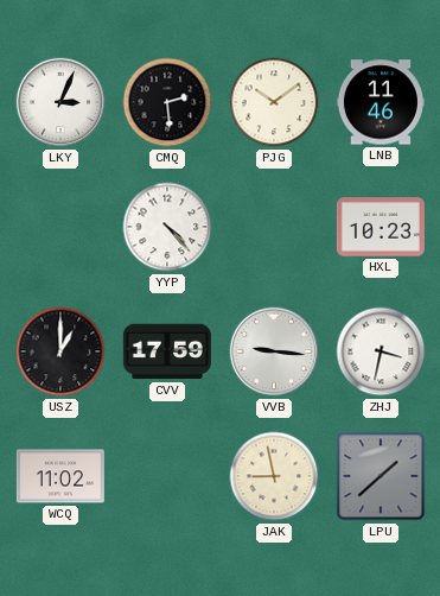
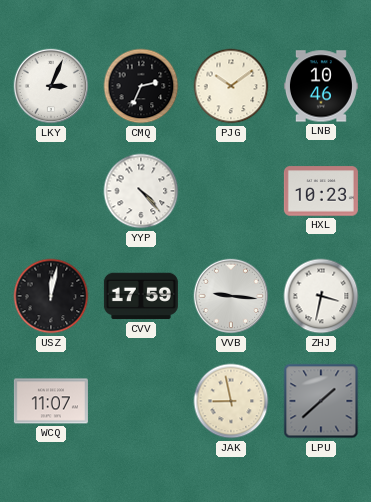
CMQ: 2:29 -> 2:34
LNB: 11:46 -> 10:46
USZ: 1:00 -> 12:02
WCQ: 11:02 -> 11:07
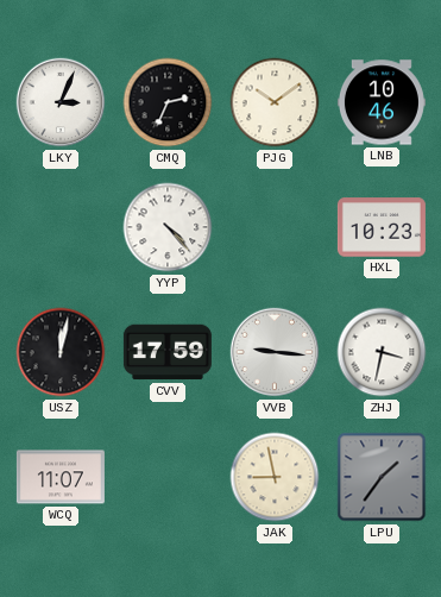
LPU: 1:38 -> 1:36
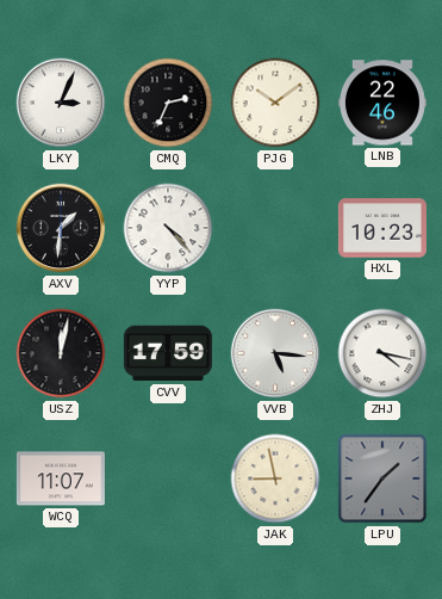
LNB: 10:46 -> 22:46
AXV: none -> 1:31
VVB: 9:16 -> 5:16
ZHJ: 3:32 -> 4:17
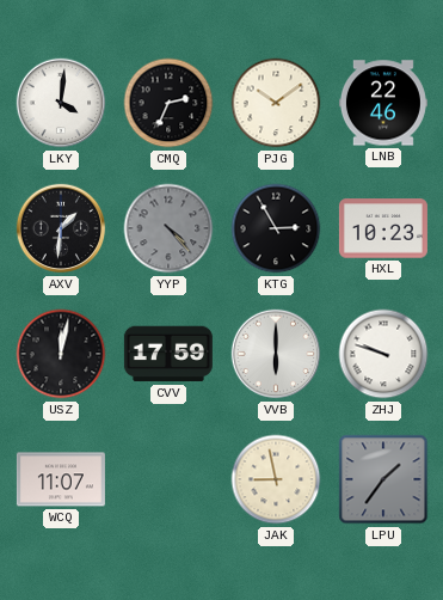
LKY: 3:04 -> 4:01
YYP dial: white -> grey
KTG: none -> 2:55
VVB: 5:16 -> 6:00
ZHJ: 4:17 -> 9:48
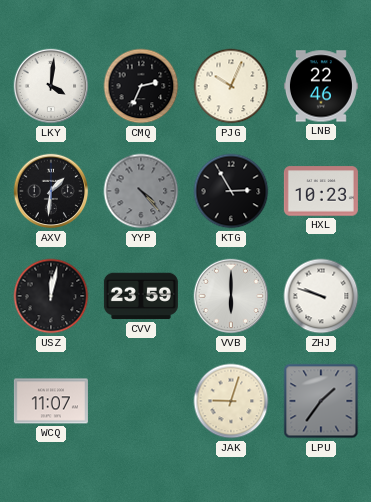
PJG: 10:09 -> 10:04
CVV: 17:59 -> 23:59
JAK: 8:58 -> 9:03
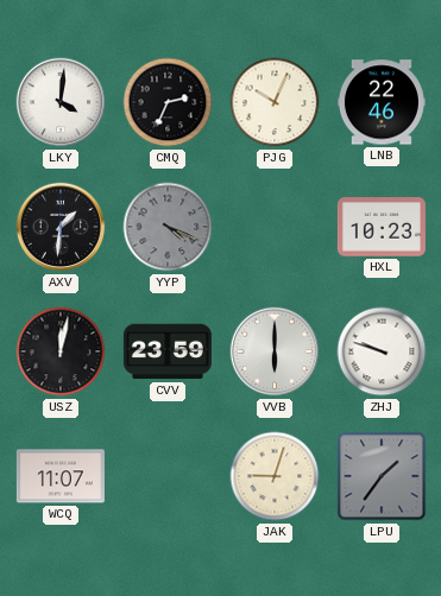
YYP: 4:23 -> 4:19
KTG: 2:55 -> none
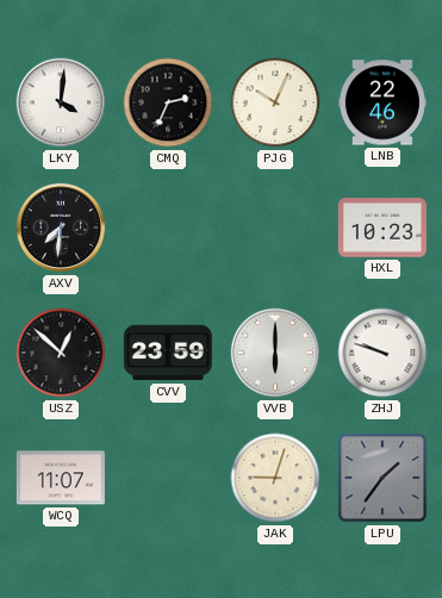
AXV: 1:31 -> 7:31
YYP: 4:19 -> none
USZ: 12:02 -> 12:52
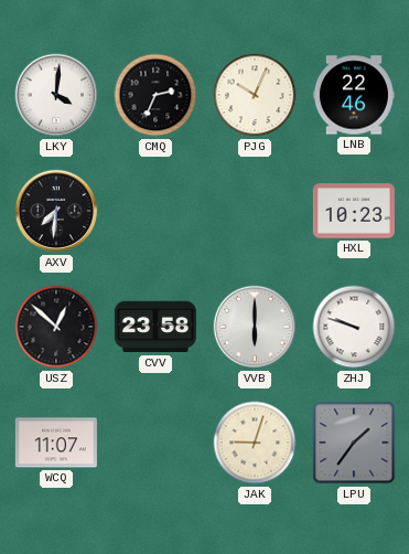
CVV: 23:59 -> 23:58
